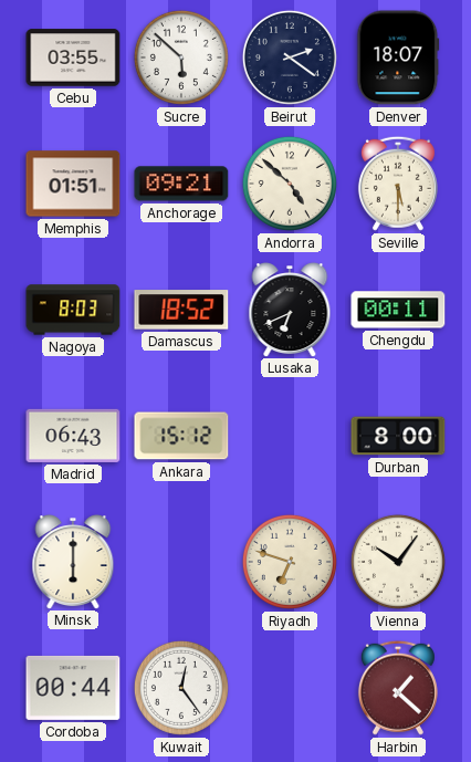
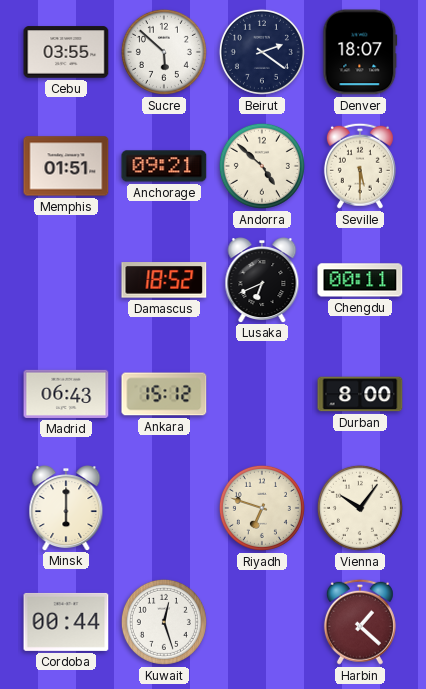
Nagoya: 8:03 -> none
Kuwait: 12:24 -> 12:27
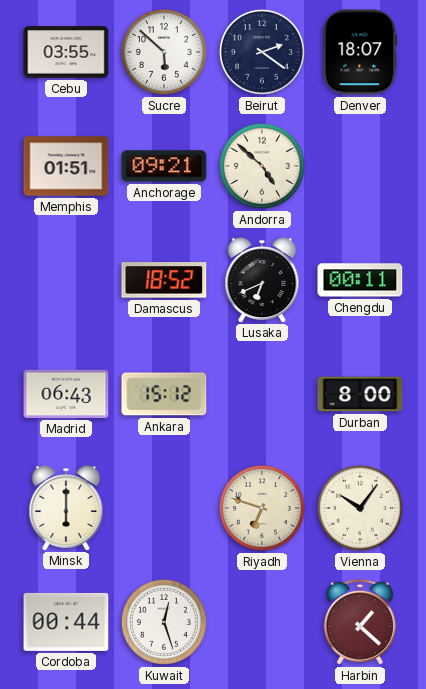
Seville: 5:30 -> none
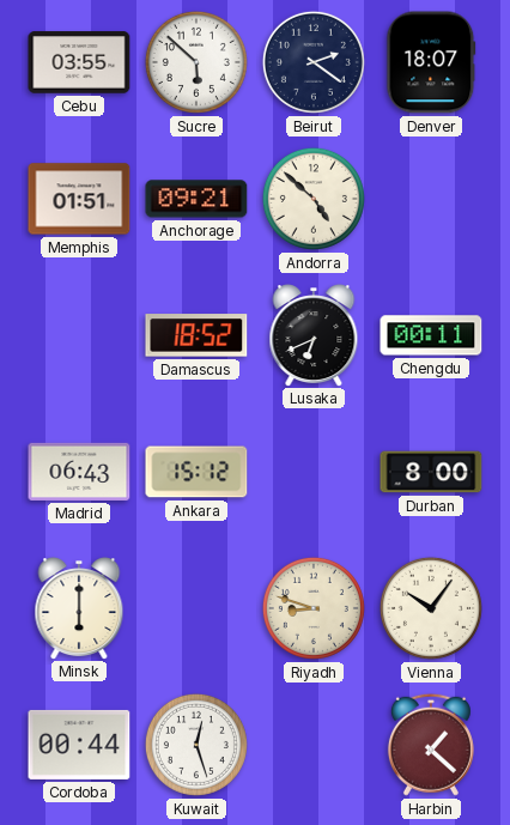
Riyadh: 6:48 -> 8:48
